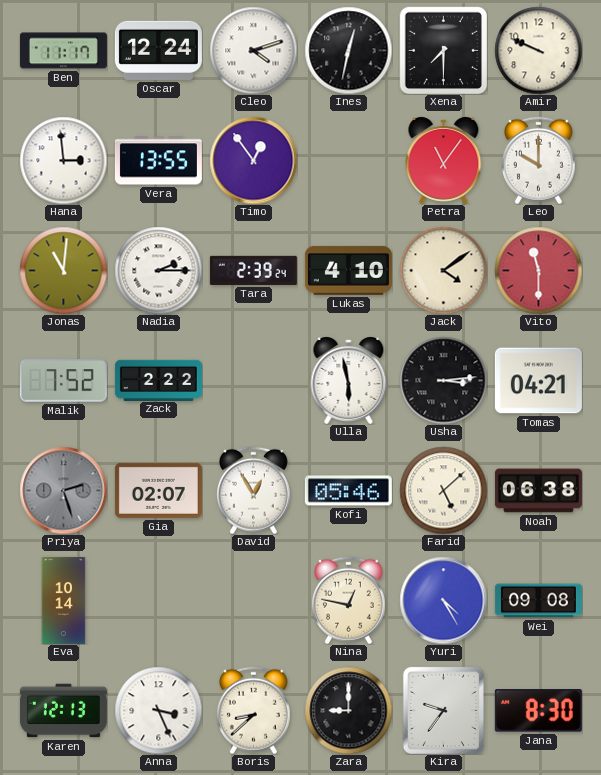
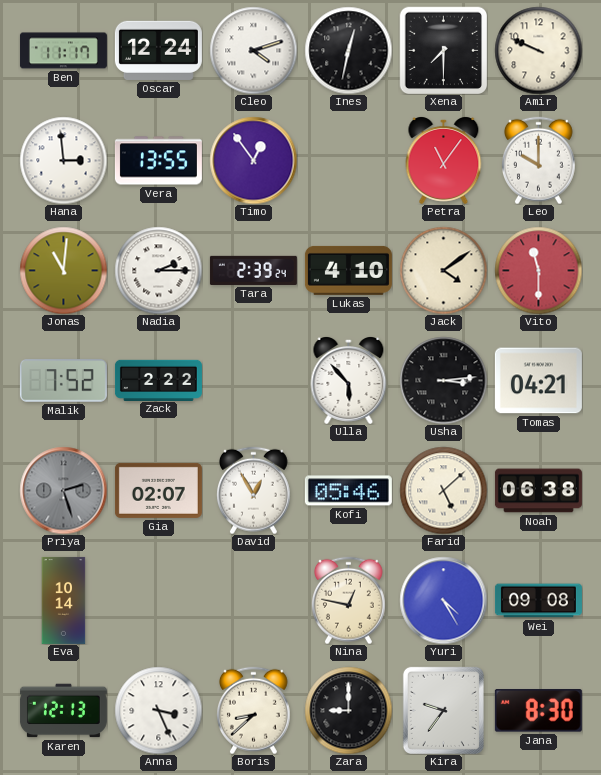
Ulla: 5:58 -> 5:53
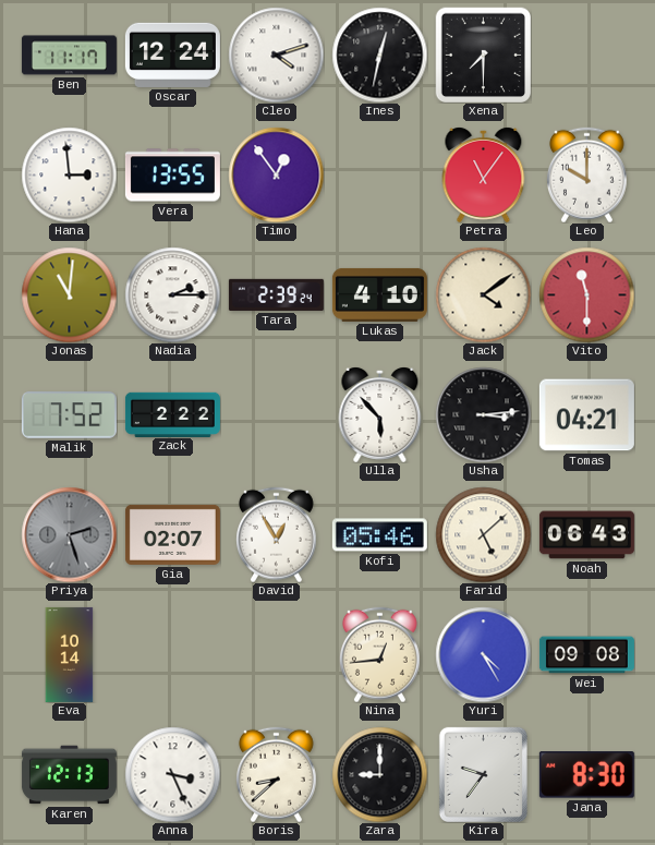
Amir: 9:49 -> none
Noah: 06:38 -> 06:43
Nina: 12:47 -> 12:44
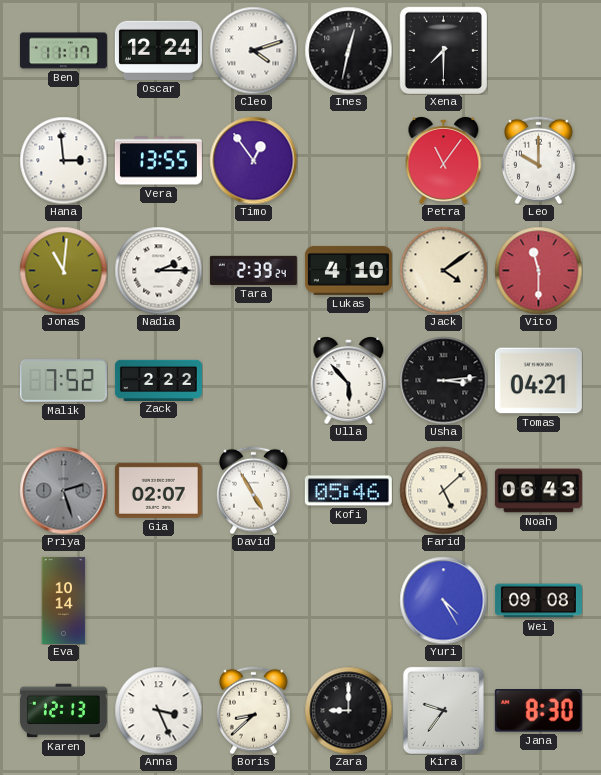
David: 12:55 -> 4:55
Nina: 12:44 -> none
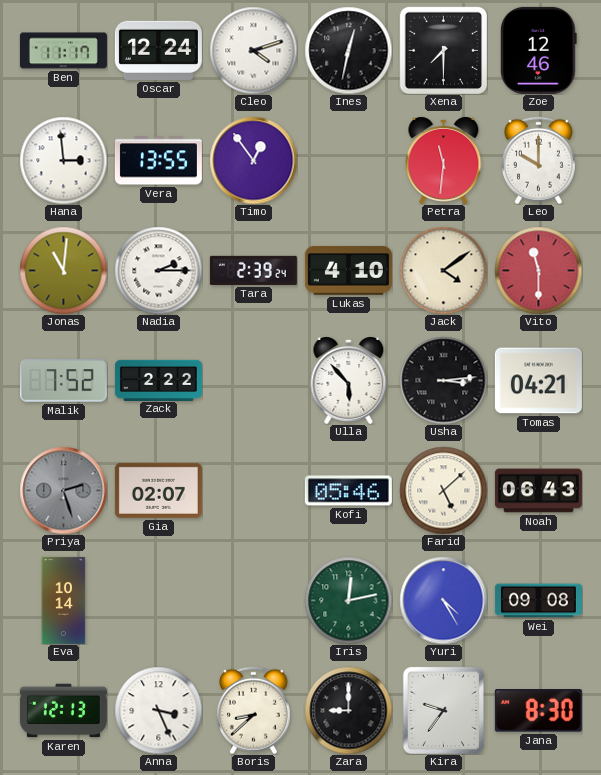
Zoe: none -> 12:46
Petra: 11:06 -> 11:31
David: 4:55 -> none
Iris: none -> 12:13
